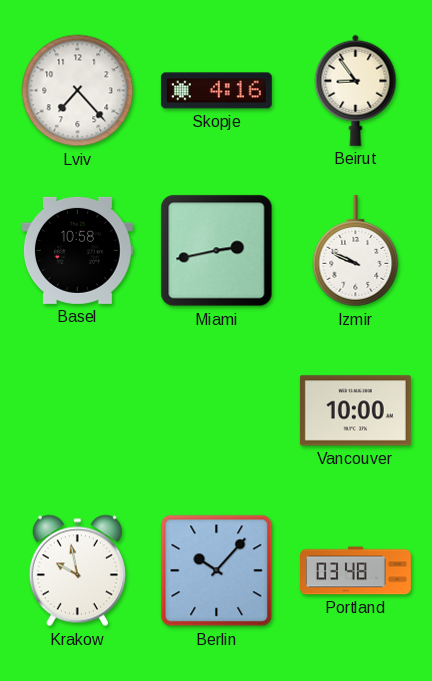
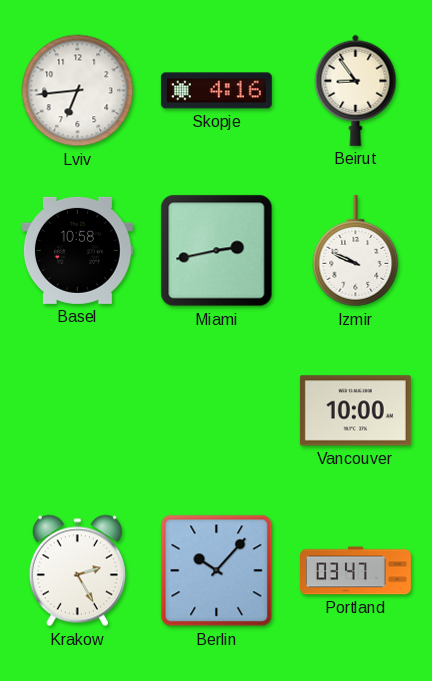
Lviv: 7:23 -> 6:44
Krakow: 9:58 -> 2:25
Portland: 03:48 -> 03:47
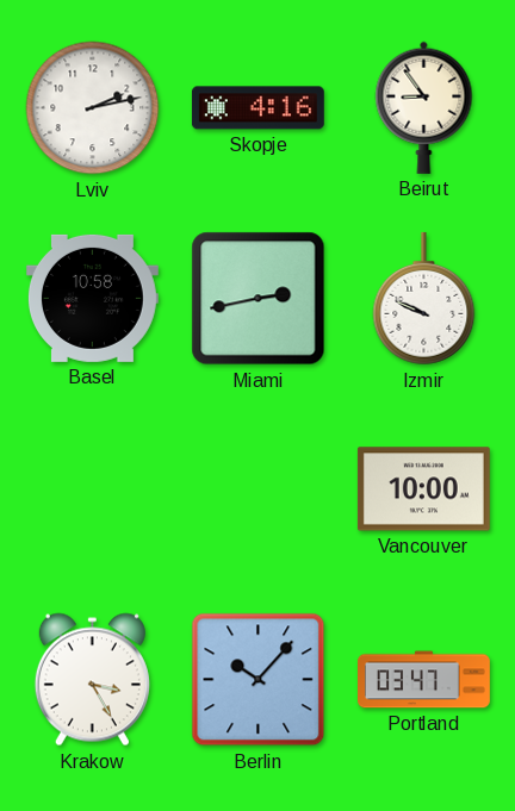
Lviv: 6:44 -> 2:13
Krakow: 2:25 -> 3:25
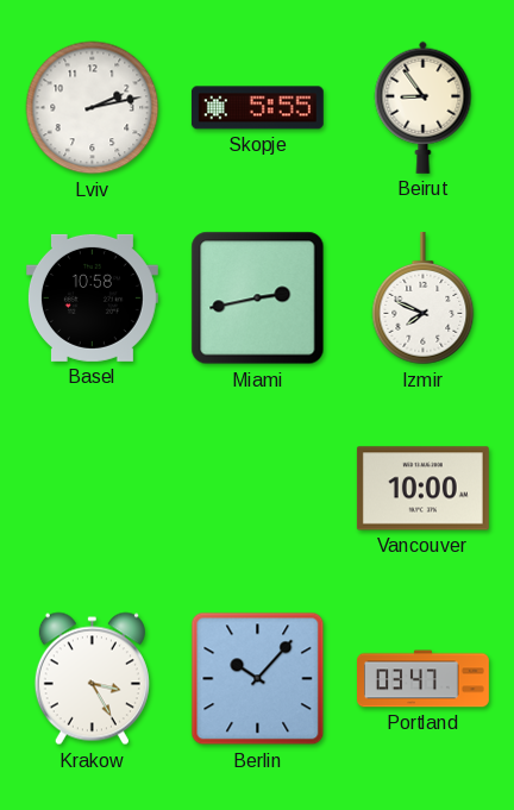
Skopje: 4:16 -> 5:55
Izmir: 9:49 -> 7:49
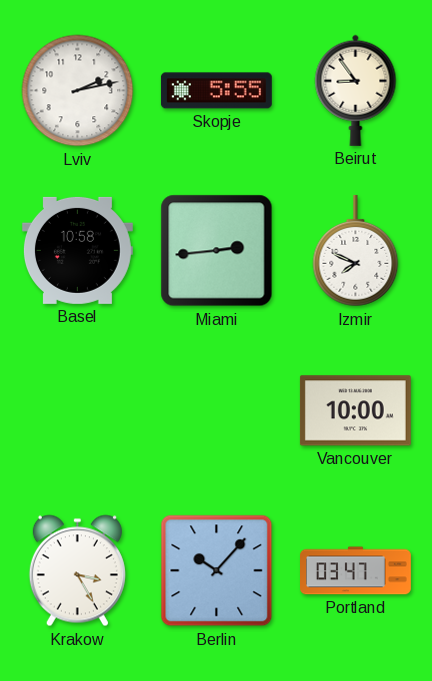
Miami: 2:43 -> 2:44
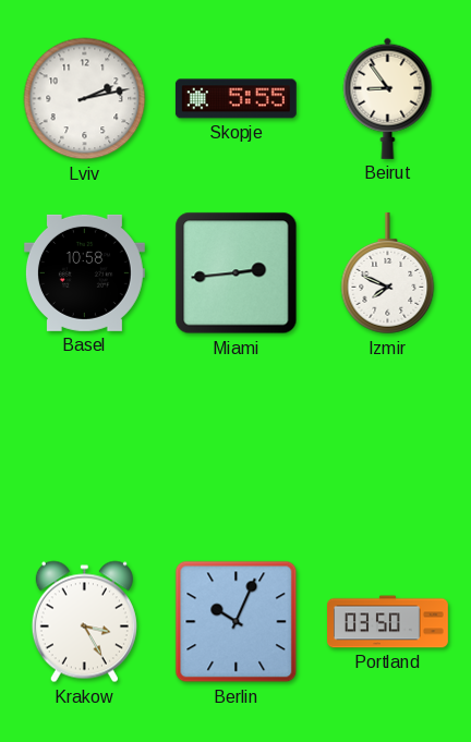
Vancouver: 10:00 -> none
Berlin: 10:07 -> 10:04
Portland: 03:47 -> 03:50
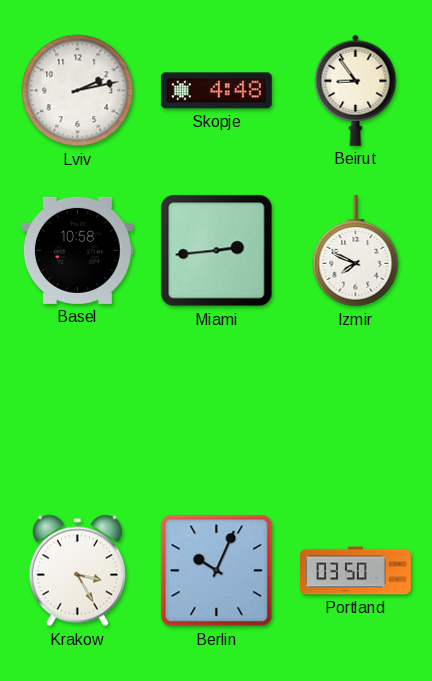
Skopje: 5:55 -> 4:48
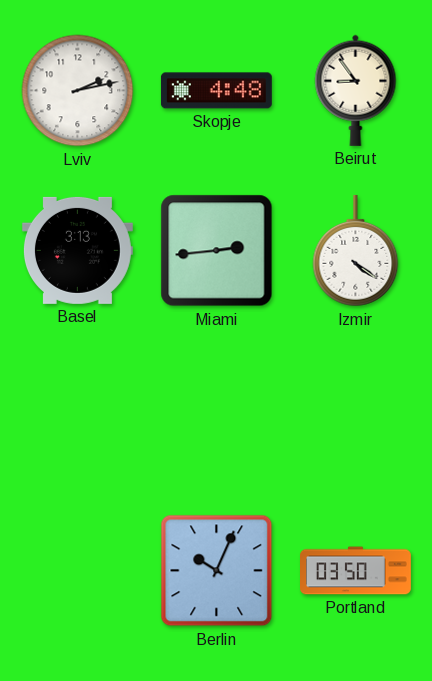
Basel: 10:58 -> 3:13
Izmir: 7:49 -> 4:21
Krakow: 3:25 -> none
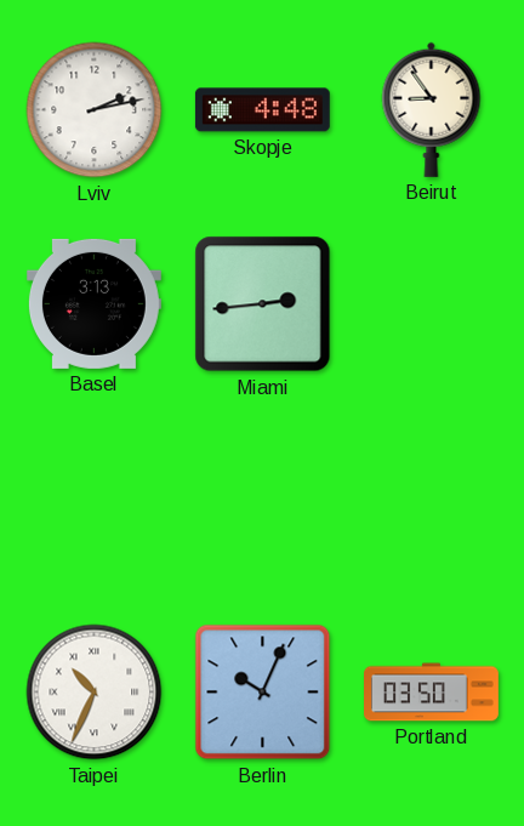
Izmir: 4:21 -> none
Taipei: none -> 10:34
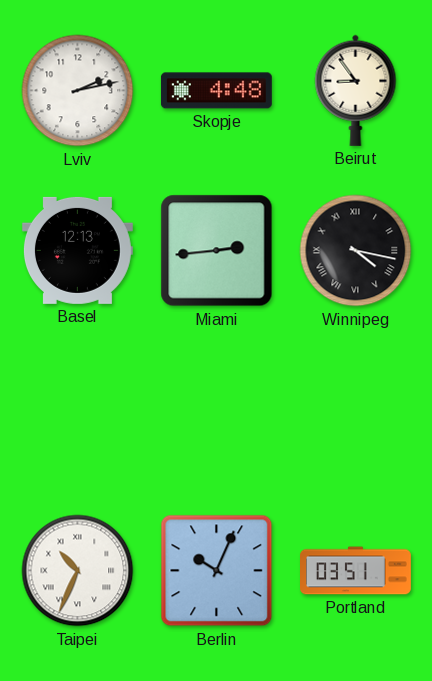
Basel: 3:13 -> 12:13
Winnipeg: none -> 4:17
Portland: 03:50 -> 03:51
